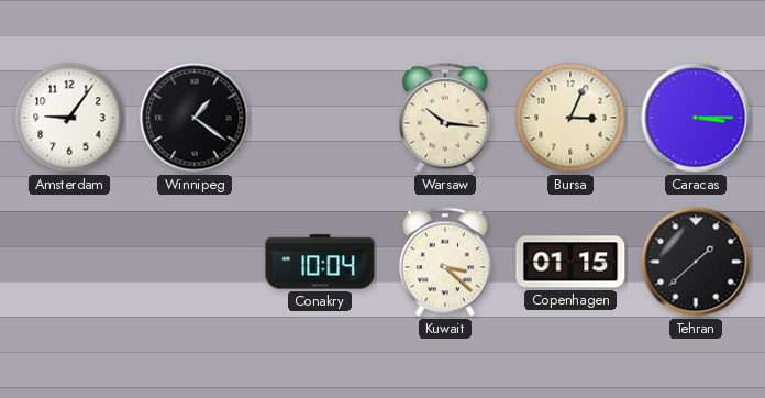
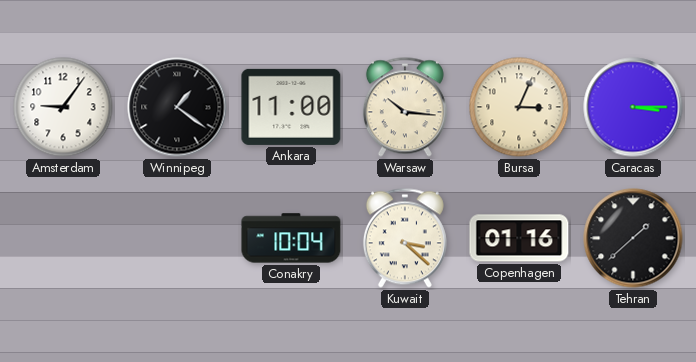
Ankara: none -> 11:00
Copenhagen: 01:15 -> 01:16
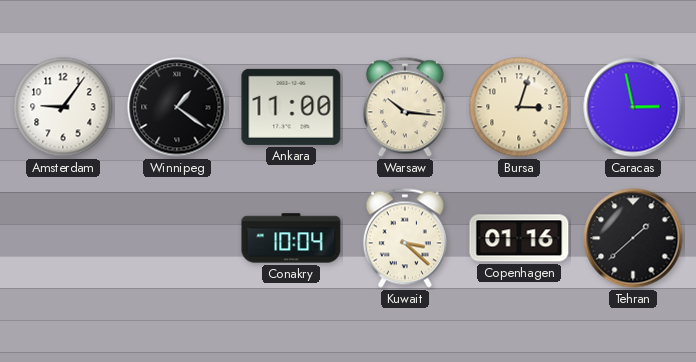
Bursa: 3:04 -> 3:03
Caracas: 3:15 -> 2:58
